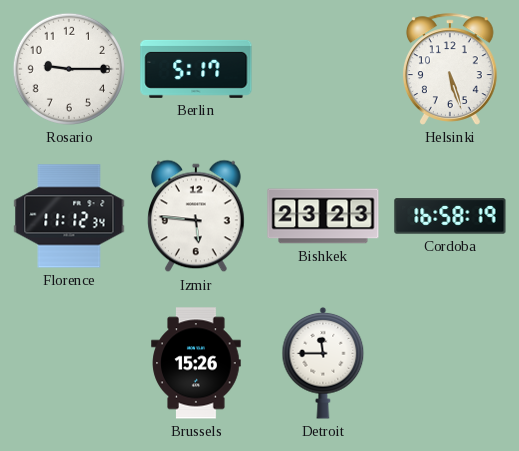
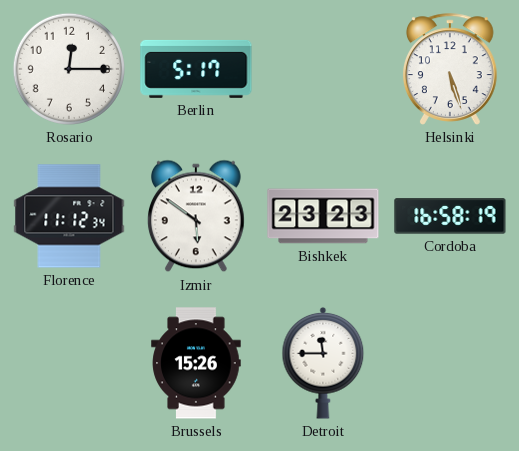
Rosario: 9:15 -> 12:15
Izmir: 5:46 -> 5:51
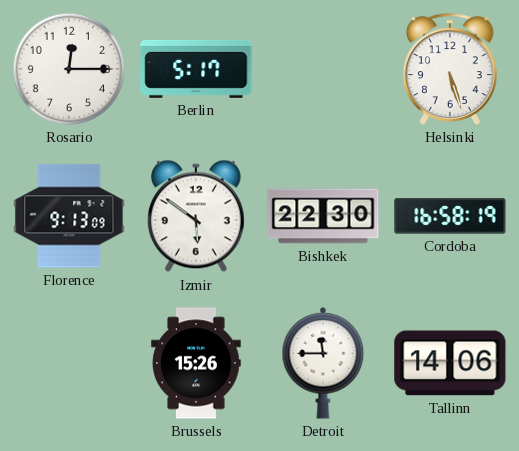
Florence: 11:12 -> 9:13
Bishkek: 23:23 -> 22:30
Tallinn: none -> 14:06
